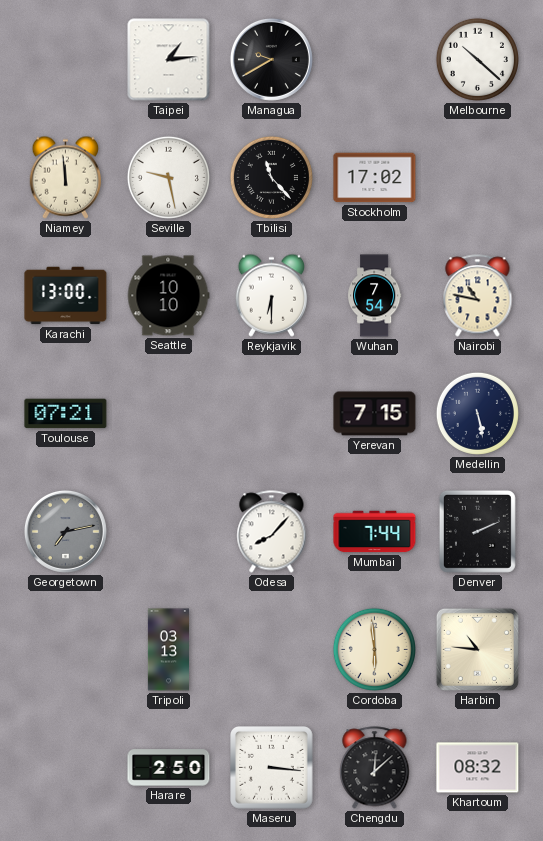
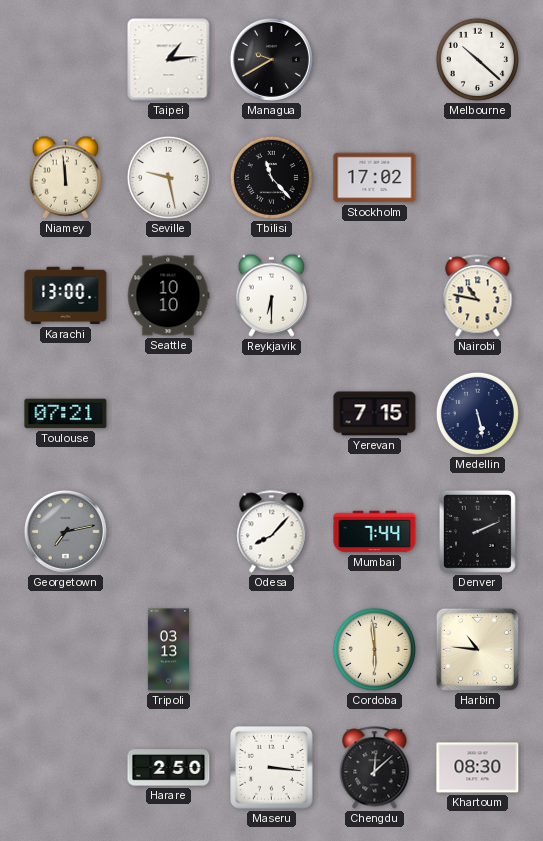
Wuhan: 7:54 -> none
Khartoum: 08:32 -> 08:30
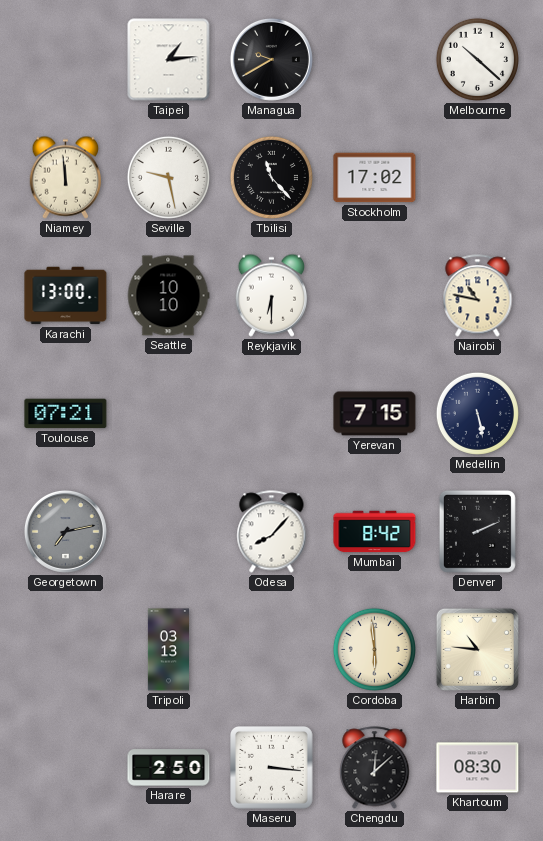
Mumbai: 7:44 -> 8:42
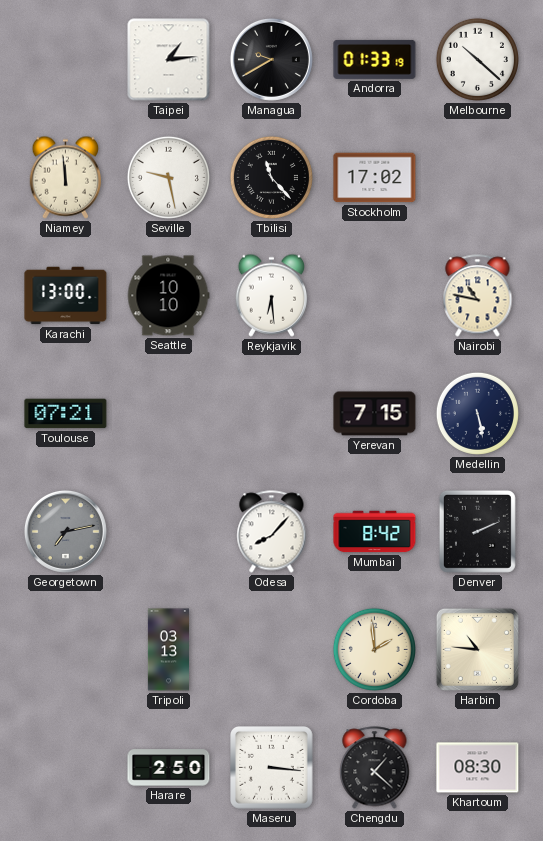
Andorra: none -> 01:33
Reykjavik: 6:30 -> 6:29
Cordoba: 5:59 -> 1:59
Chengdu: 12:08 -> 1:22
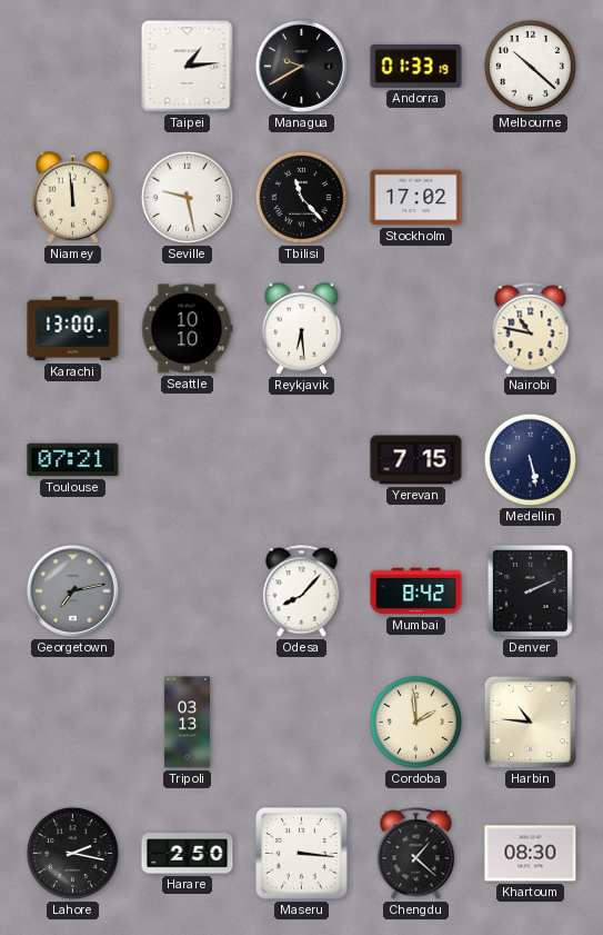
Lahore: none -> 2:17
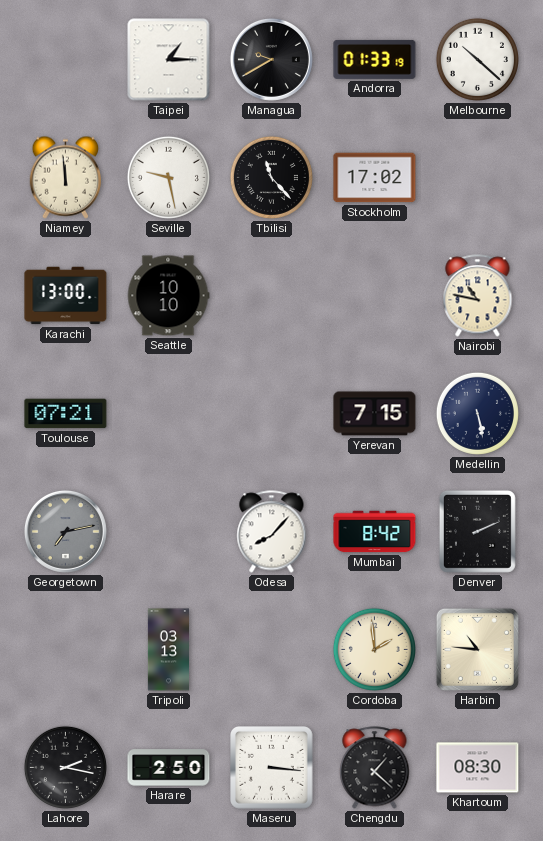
Taipei: 1:14 -> 1:15
Reykjavik: 6:29 -> none
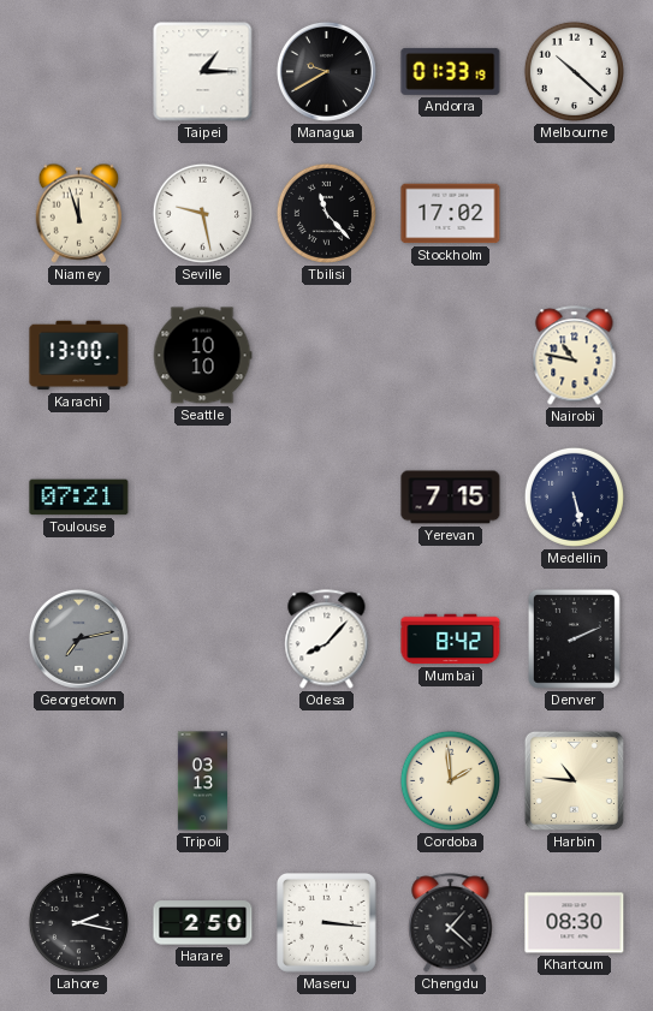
Niamey: 11:59 -> 11:57
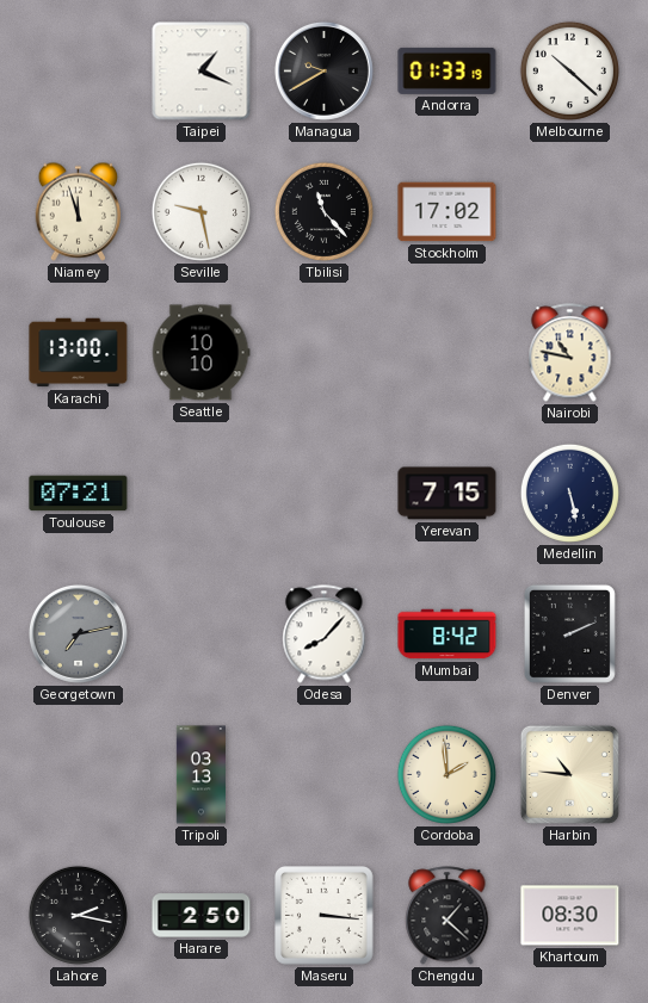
Taipei: 1:15 -> 1:19
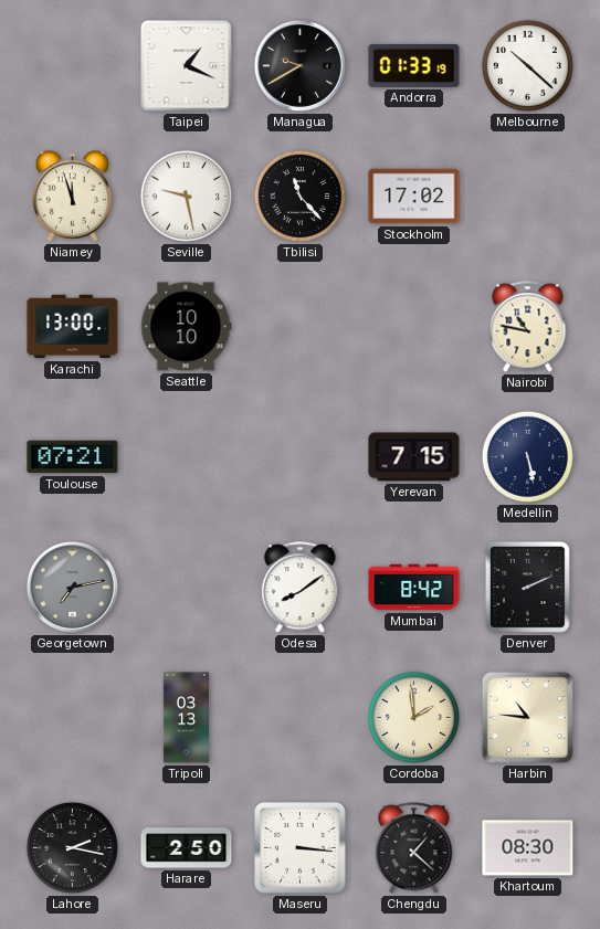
Odesa: 8:07 -> 8:09
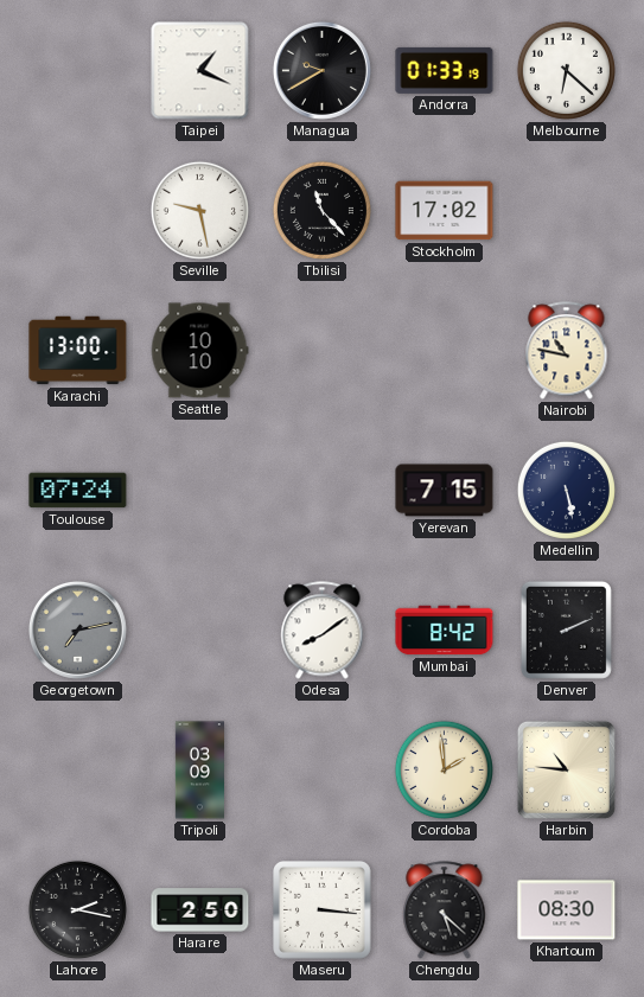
Melbourne: 10:22 -> 6:22
Niamey: 11:57 -> none
Toulouse: 07:21 -> 07:24
Tripoli: 03:13 -> 03:09
Chengdu: 1:22 -> 5:22
